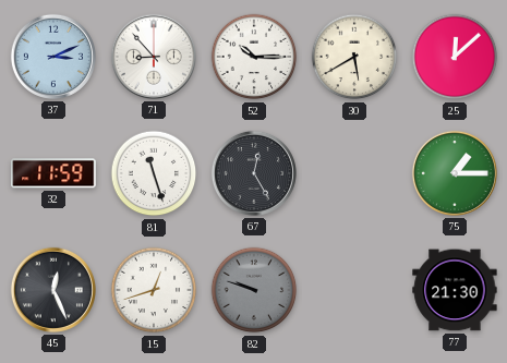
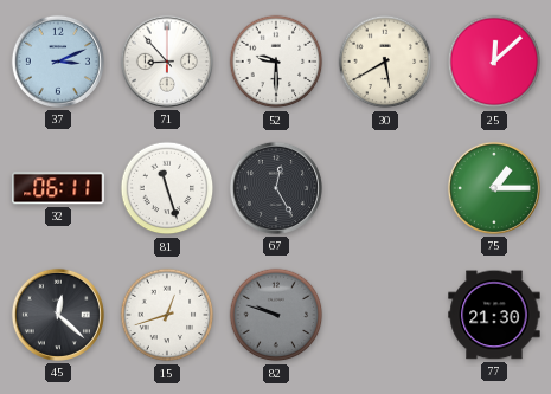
52: 10:15 -> 9:30
32: 11:59 -> 06:11
45: 12:26 -> 12:22
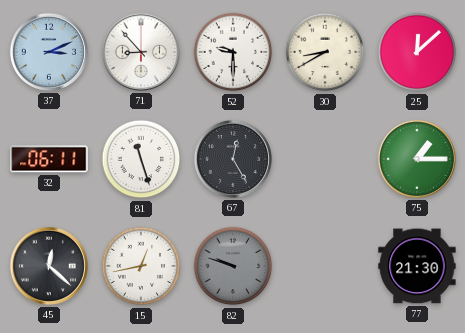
30: 5:40 -> 8:40
15: 12:42 -> 12:43
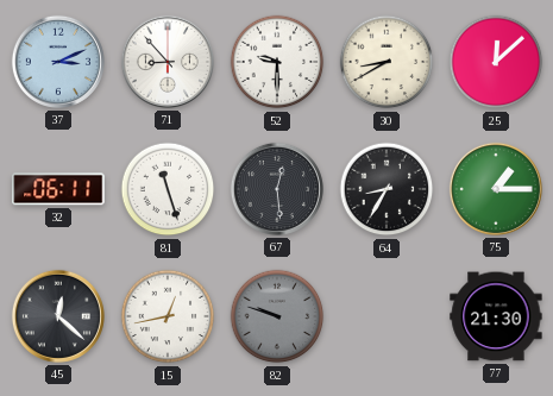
67: 12:25 -> 12:29
64: none -> 8:35
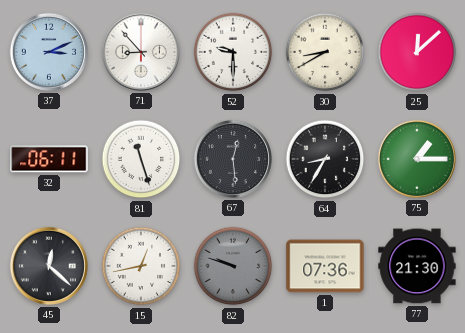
1: none -> 07:36
